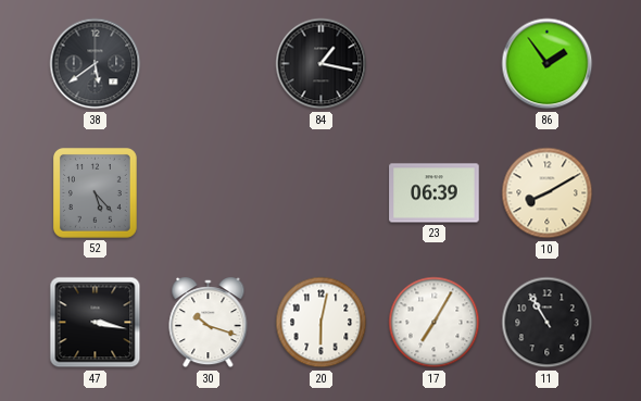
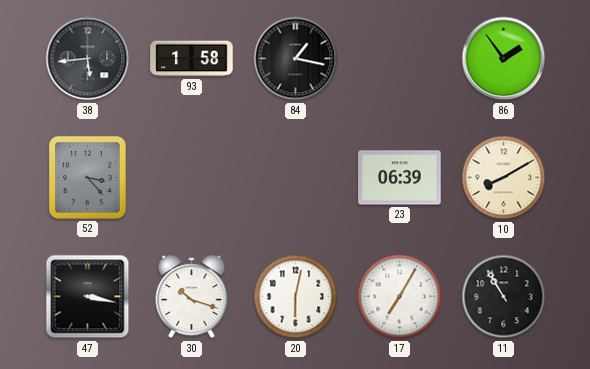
38: 5:39 -> 5:44
93: none -> 1:58
52: 5:23 -> 3:23
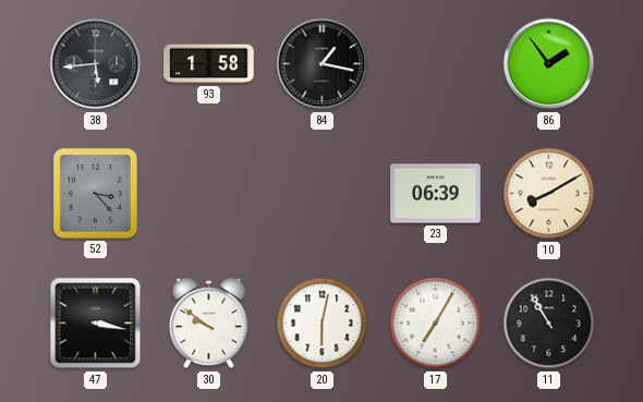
30: 10:18 -> 9:51
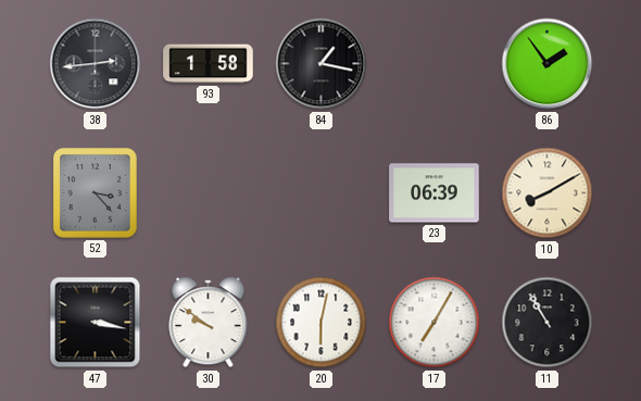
38: 5:44 -> 2:44
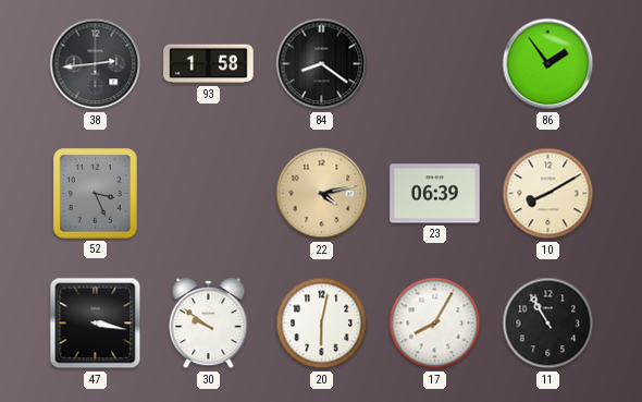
84: 1:17 -> 8:21
52: 3:23 -> 3:26
22: none -> 4:13
17: 7:05 -> 8:05
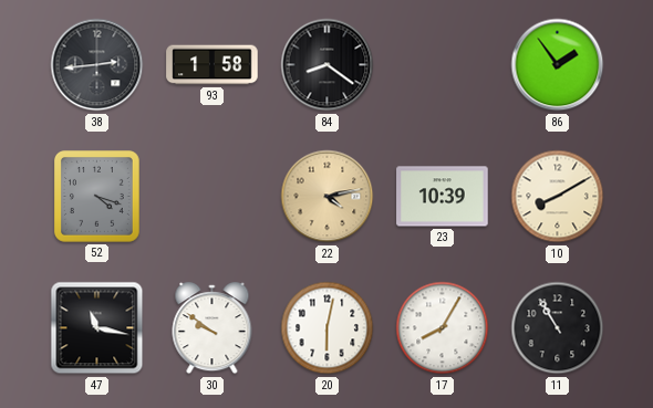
52: 3:26 -> 4:18
23: 06:39 -> 10:39
47: 3:17 -> 11:17
